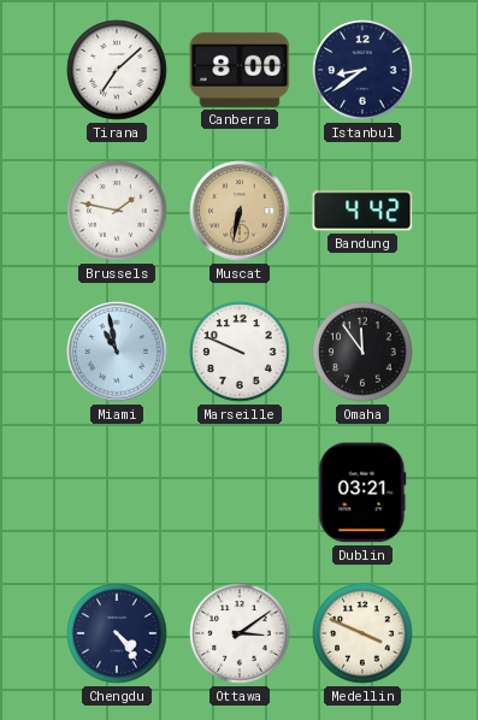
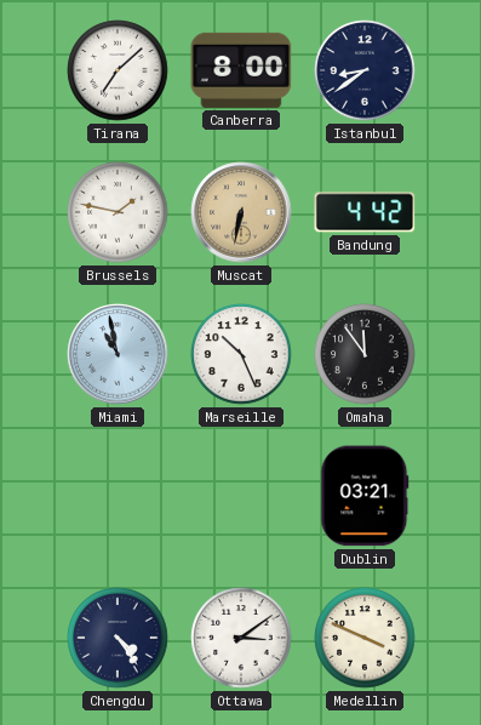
Marseille: 9:49 -> 10:26
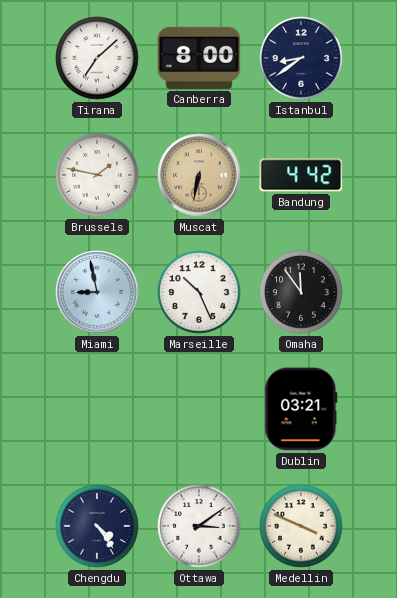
Miami: 10:58 -> 8:58
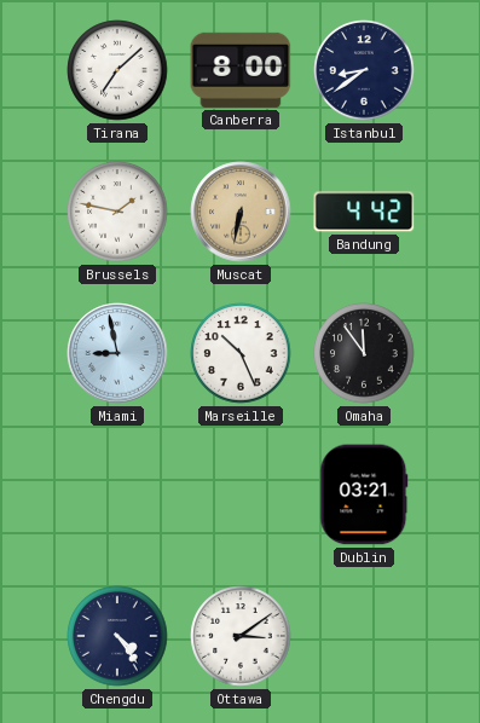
Medellin: 3:49 -> none
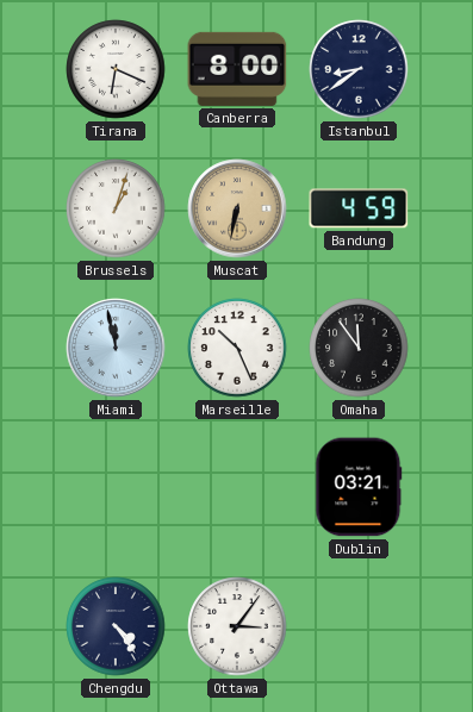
Tirana: 7:08 -> 6:19
Brussels: 1:47 -> 1:03
Bandung: 4:42 -> 4:59
Miami: 8:58 -> 11:58
Ottawa: 3:09 -> 3:06
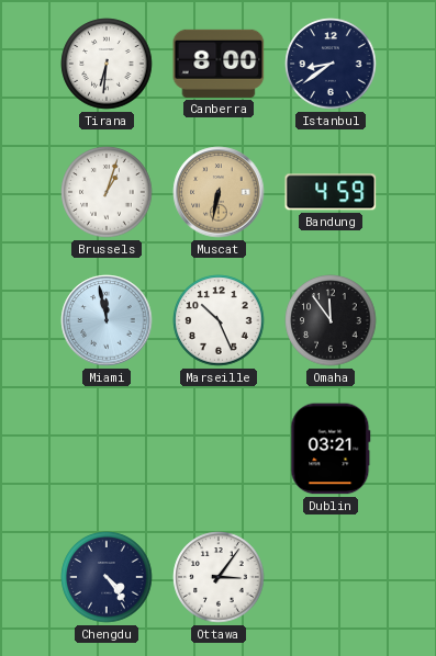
Tirana: 6:19 -> 6:31
